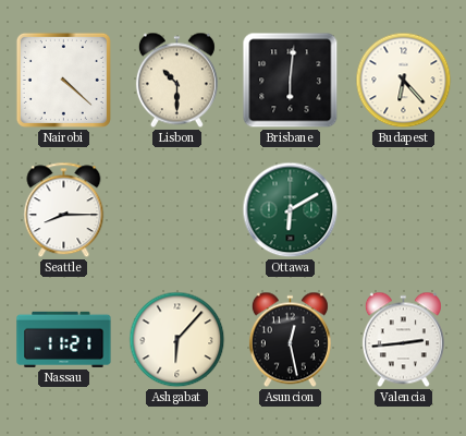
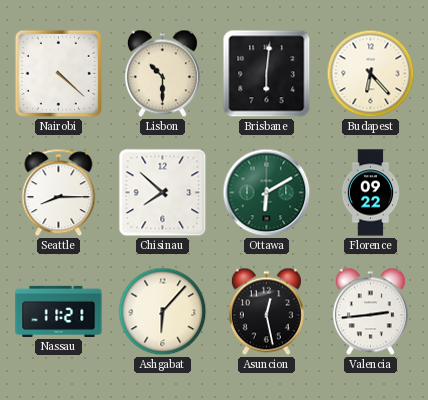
Chisinau: none -> 7:52
Florence: none -> 09:22
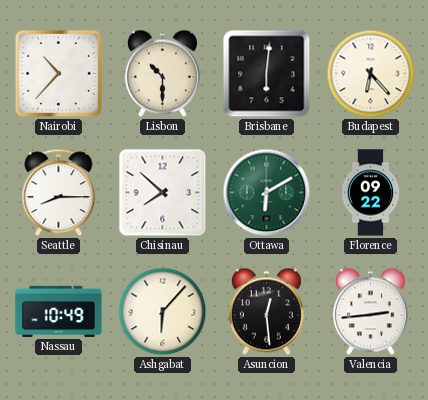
Nairobi: 4:22 -> 10:37
Nassau: 11:21 -> 10:49
Asuncion: 12:28 -> 12:29
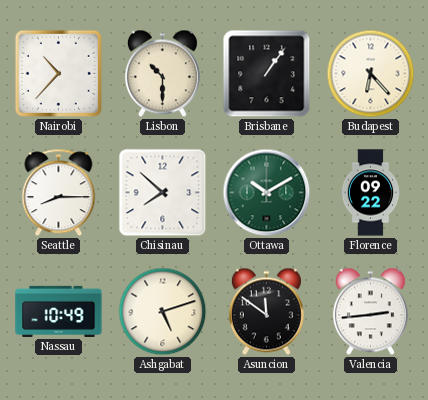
Brisbane: 6:01 -> 1:06
Ottawa: 6:10 -> 10:10
Ashgabat: 6:07 -> 5:12
Asuncion: 12:29 -> 11:51
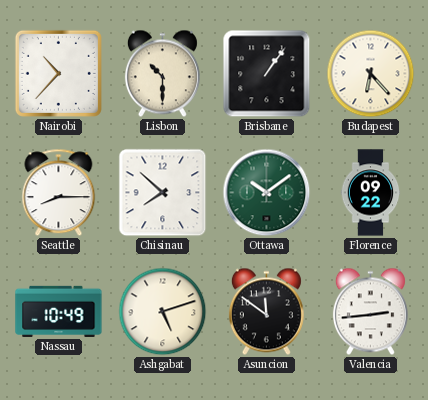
Ottawa: 10:10 -> 10:09
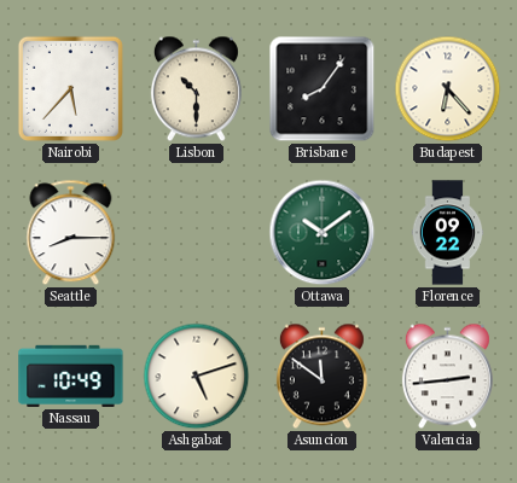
Nairobi: 10:37 -> 5:37
Brisbane: 1:06 -> 8:06
Chisinau: 7:52 -> none
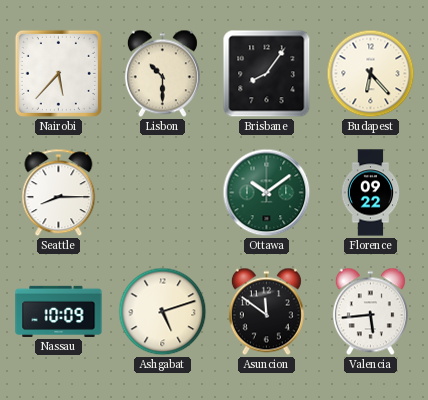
Nassau: 10:49 -> 10:09
Valencia: 2:44 -> 5:44
